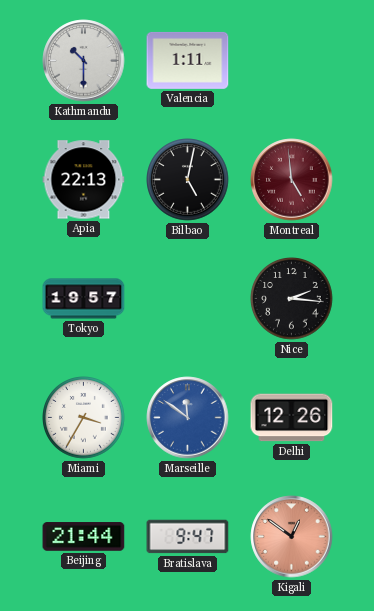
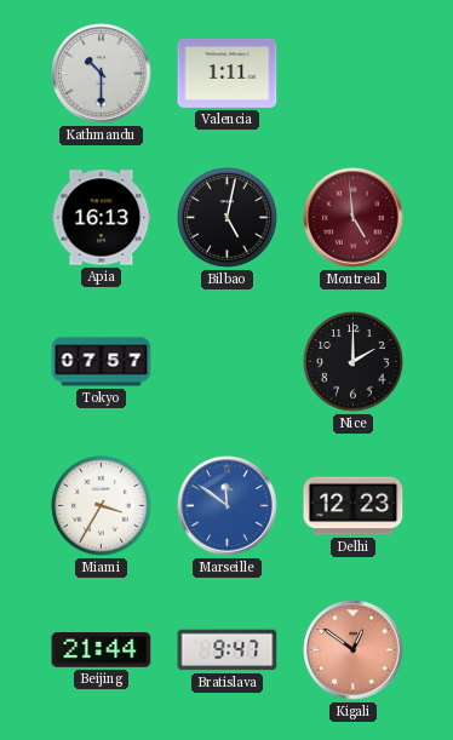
Apia: 22:13 -> 16:13
Tokyo: 19:57 -> 07:57
Nice: 2:16 -> 2:00
Delhi: 12:26 -> 12:23
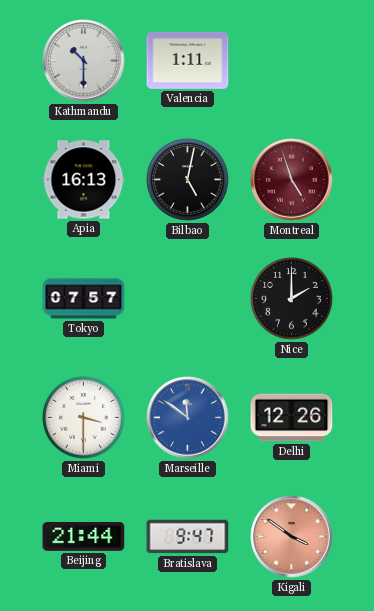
Montreal: 4:59 -> 4:57
Miami: 3:35 -> 3:30
Delhi: 12:23 -> 12:26
Kigali: 12:51 -> 3:51
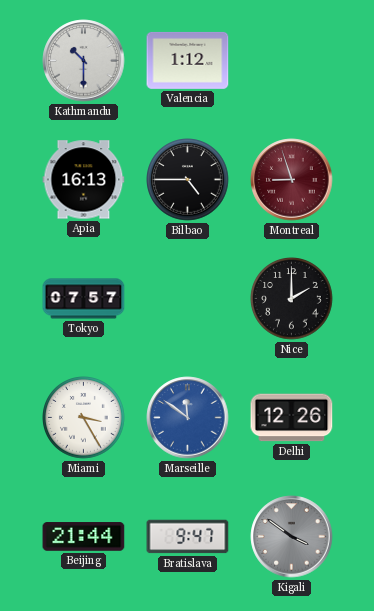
Valencia: 1:11 -> 1:12
Bilbao: 5:02 -> 4:45
Montreal: 4:57 -> 8:57
Miami: 3:30 -> 3:25
Kigali dial: salmon -> grey
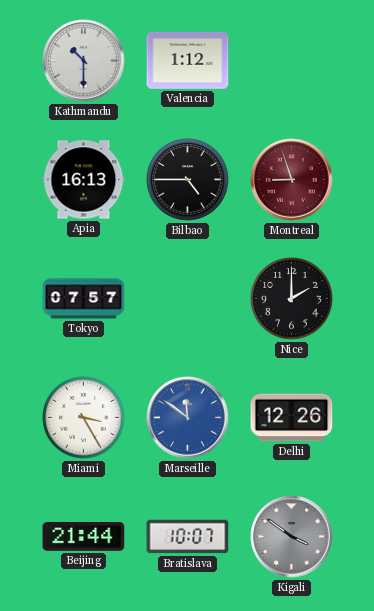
Bratislava: 9:47 -> 10:07
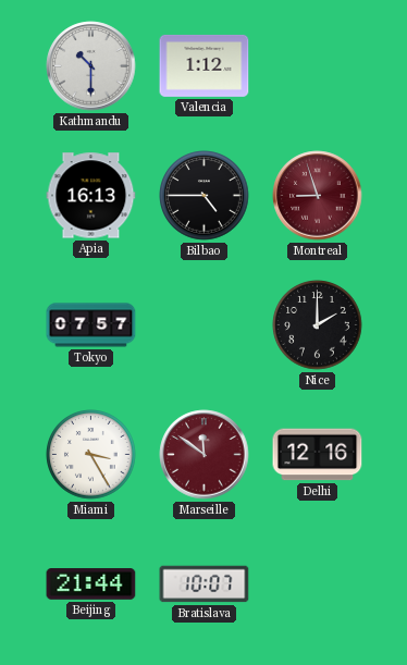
Marseille dial: blue -> burgundy
Delhi: 12:26 -> 12:16
Kigali: 3:51 -> none
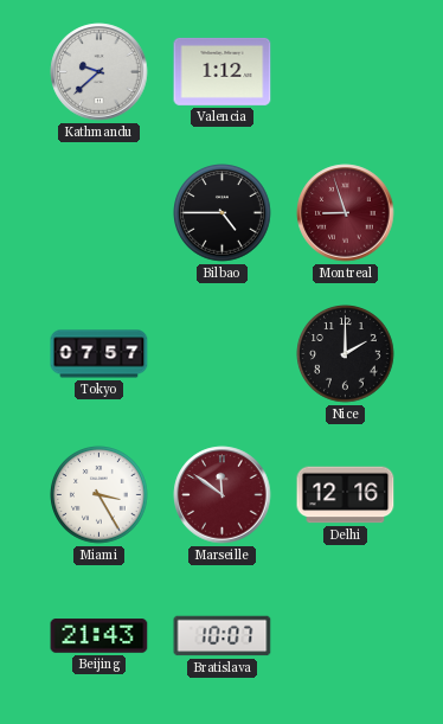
Kathmandu: 10:30 -> 9:38
Apia: 16:13 -> none
Beijing: 21:44 -> 21:43
